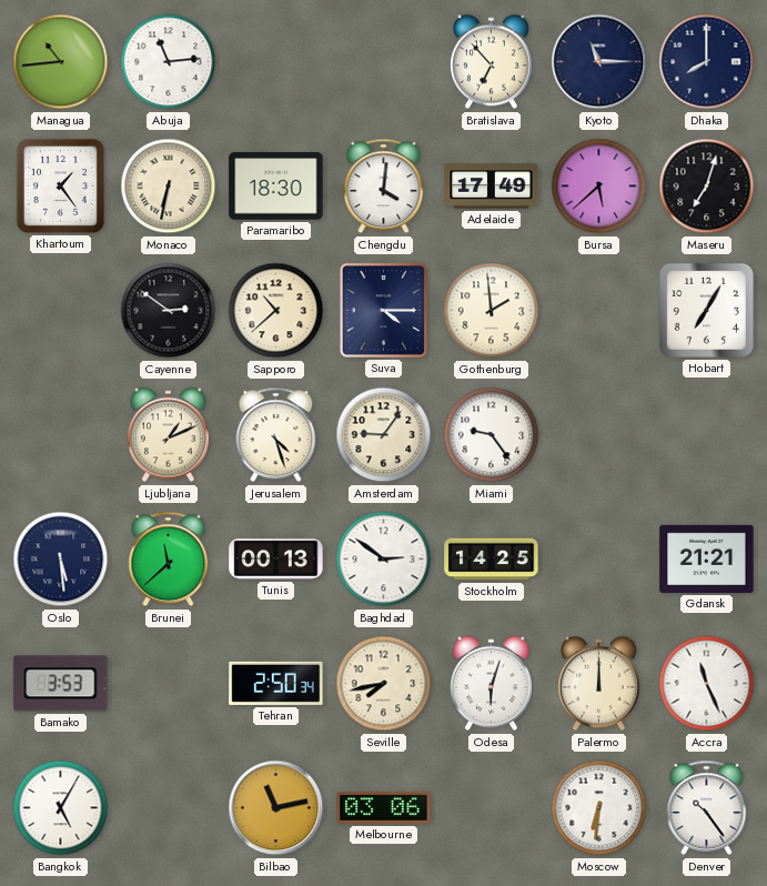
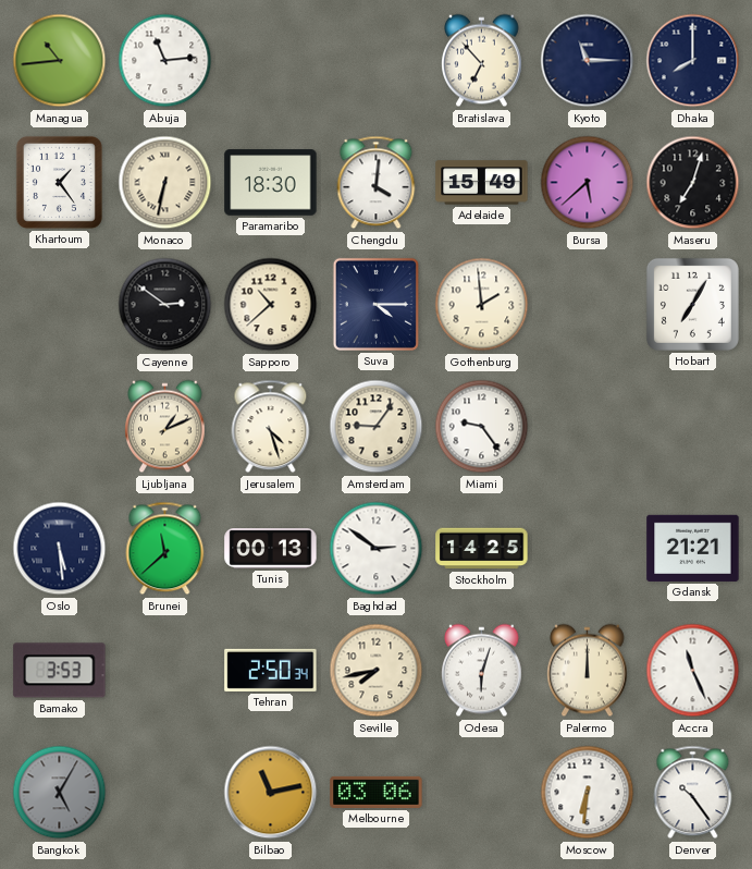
Adelaide: 17:49 -> 15:49
Bangkok dial: white -> grey
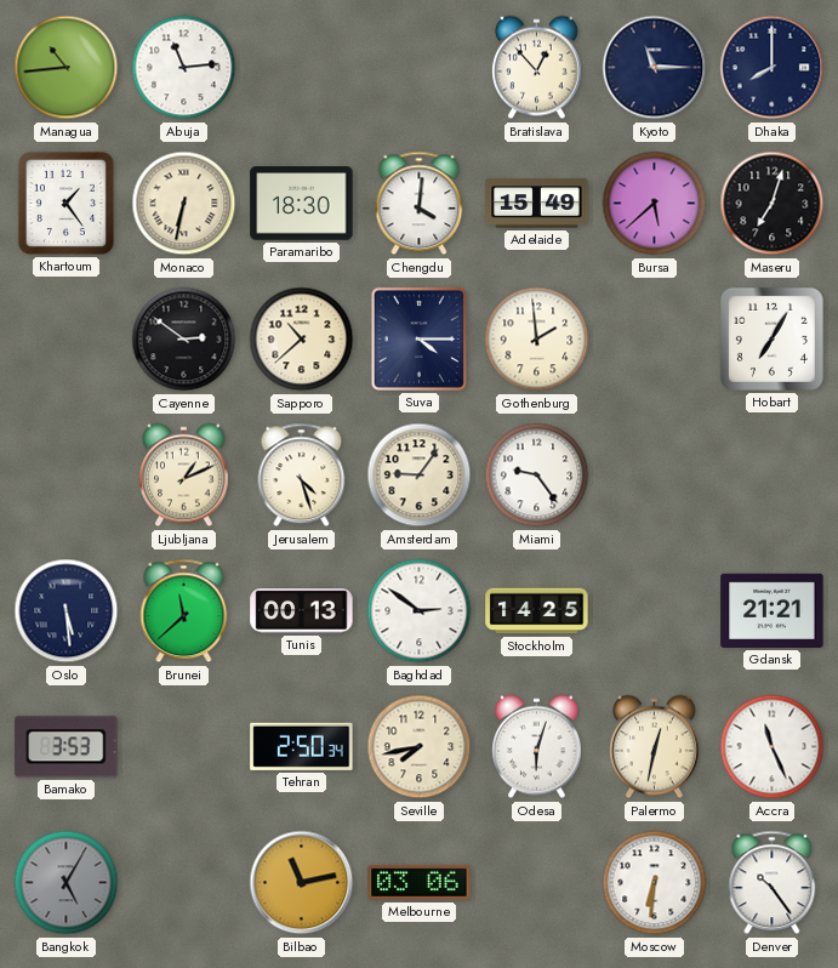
Bratislava: 6:53 -> 12:53
Palermo: 12:00 -> 12:32
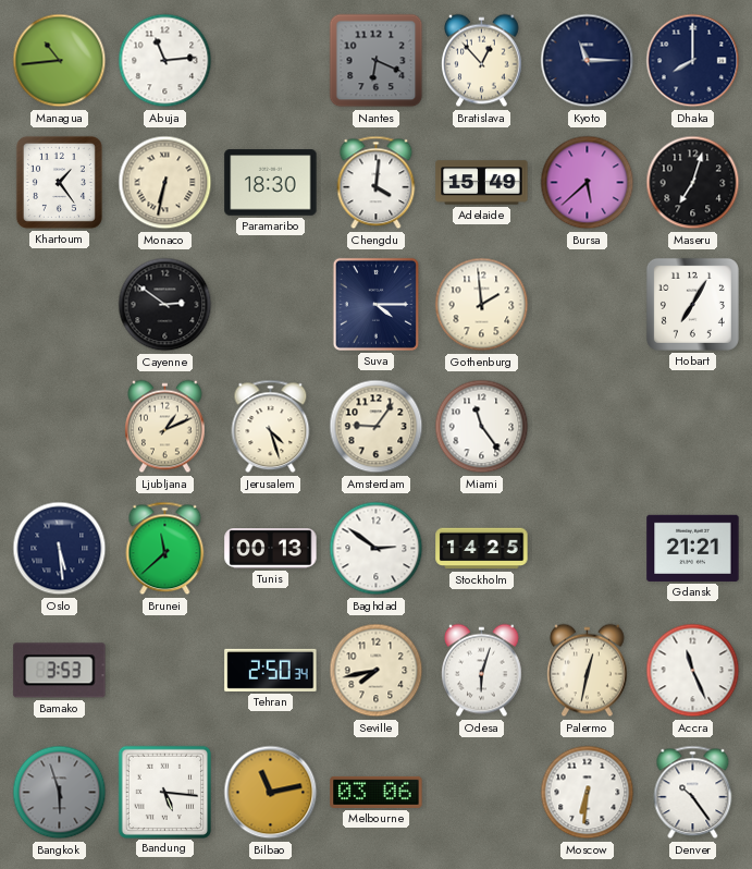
Nantes: none -> 6:19
Sapporo: 10:38 -> none
Miami: 9:24 -> 11:24
Bangkok: 5:05 -> 5:57
Bandung: none -> 5:16
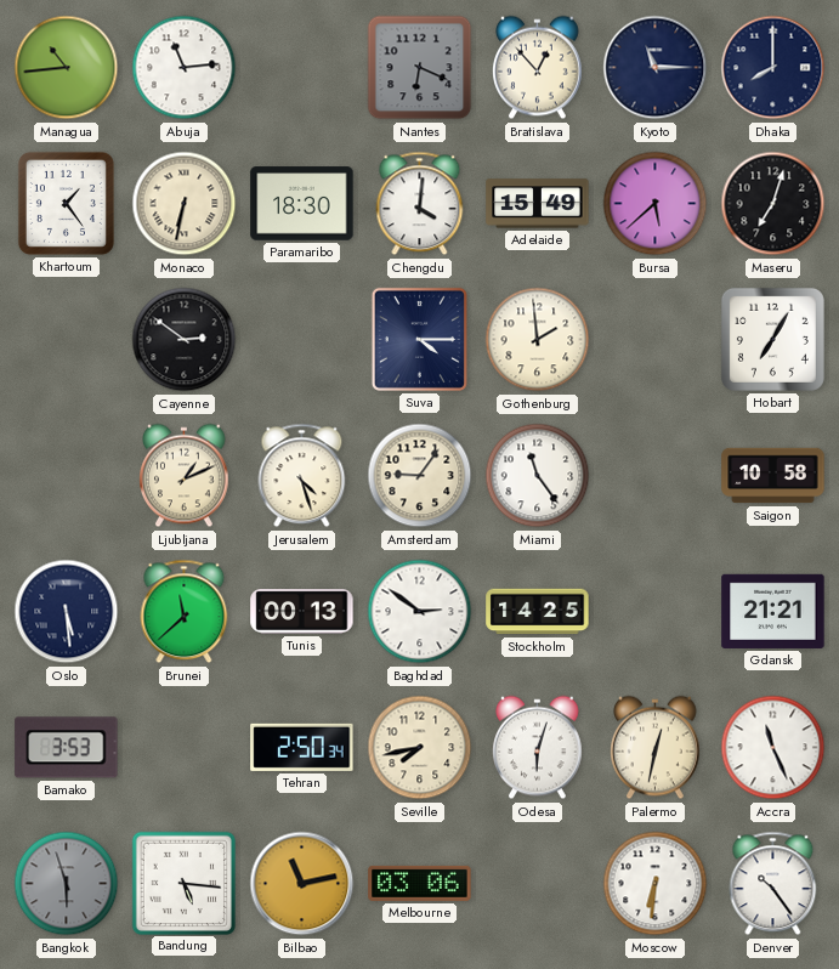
Saigon: none -> 10:58
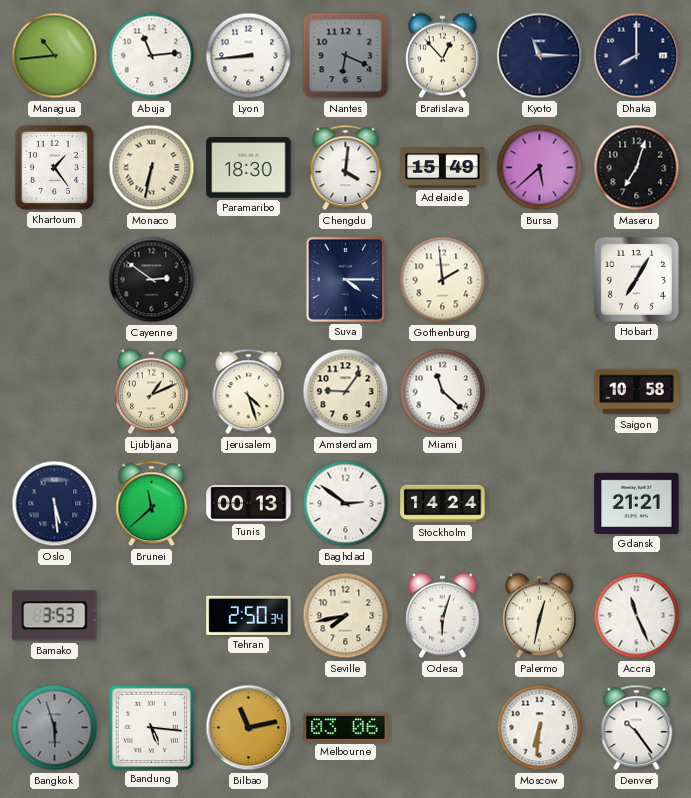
Lyon: none -> 8:44
Miami: 11:24 -> 11:22
Stockholm: 14:25 -> 14:24
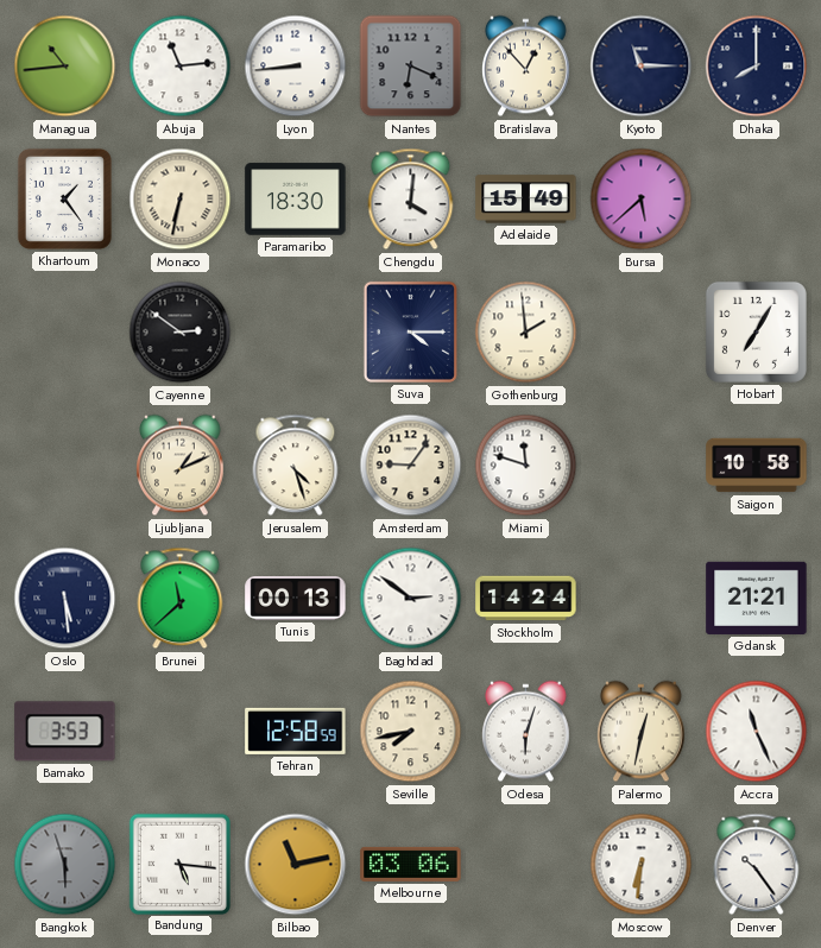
Maseru: 7:03 -> none
Miami: 11:22 -> 11:48
Tehran: 2:50 -> 12:58
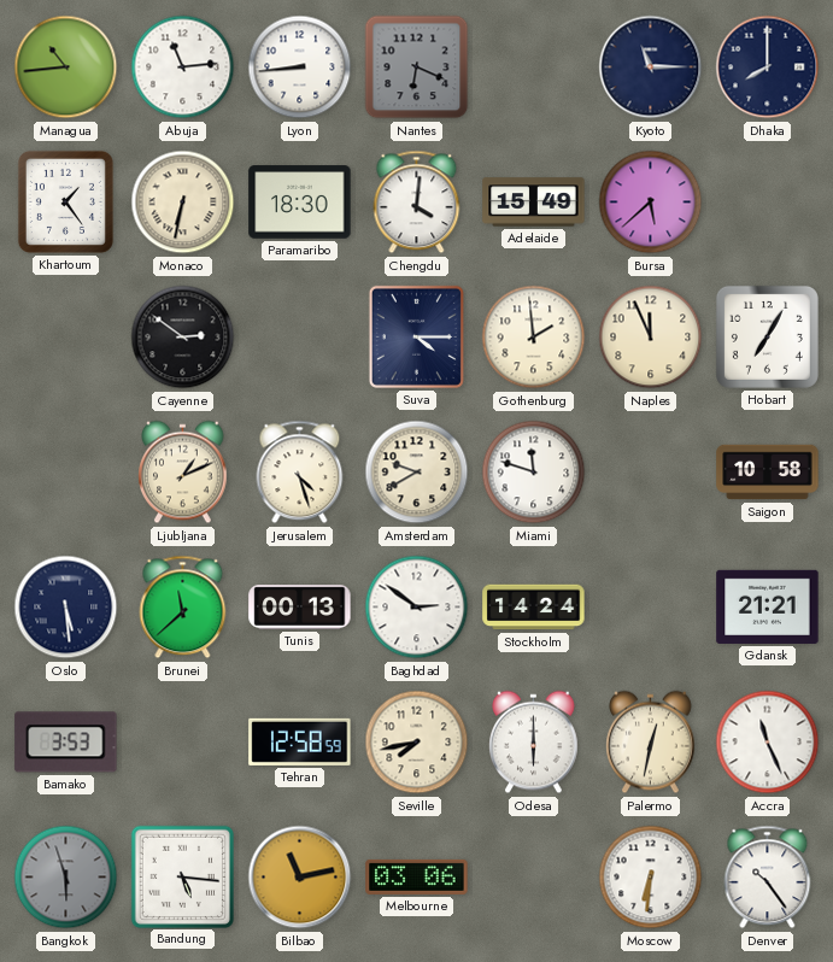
Bratislava: 12:53 -> none
Naples: none -> 11:56
Amsterdam: 9:06 -> 9:40
Odesa: 6:03 -> 6:00
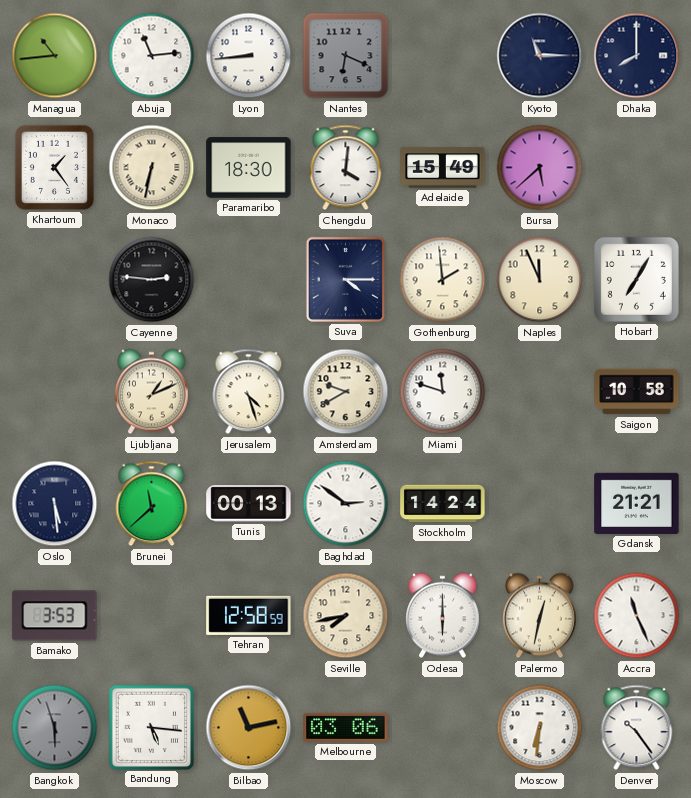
Cayenne: 2:51 -> 2:46
